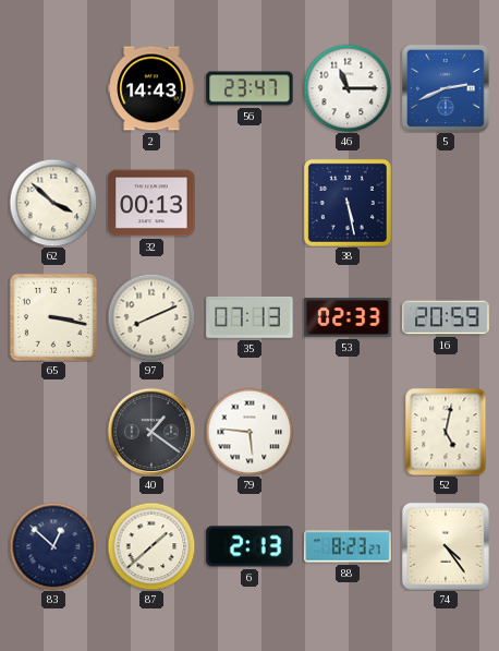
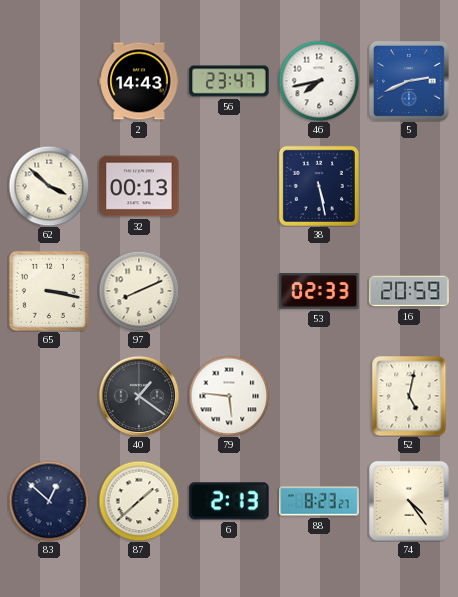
46: 11:15 -> 7:43
35: 07:13 -> none
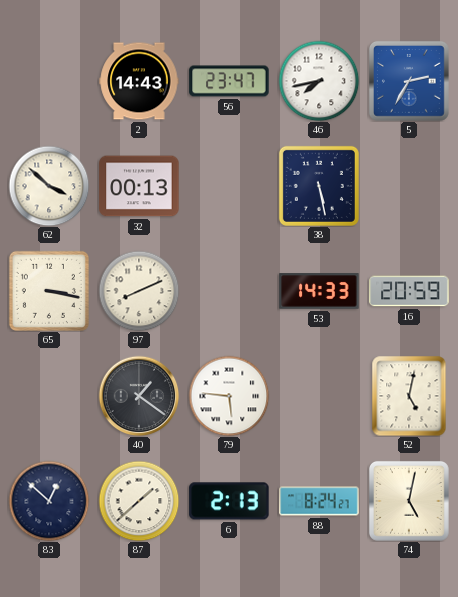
5: 2:41 -> 2:35
53: 02:33 -> 14:33
88: 8:23 -> 8:24
74: 4:24 -> 5:02
